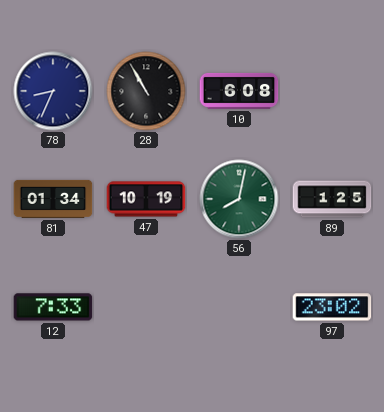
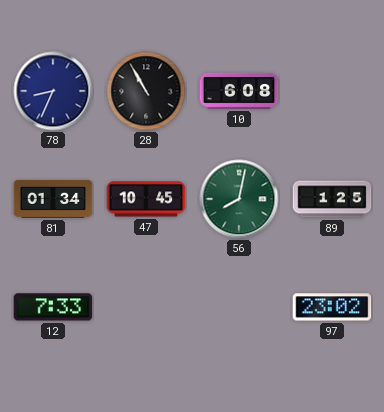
47: 10:19 -> 10:45
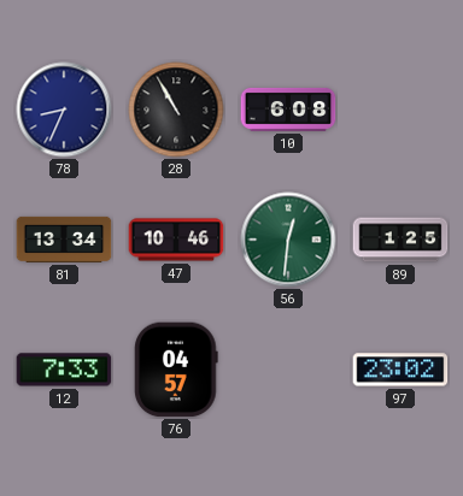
81: 01:34 -> 13:34
47: 10:45 -> 10:46
56: 8:02 -> 12:31
76: none -> 04:57
